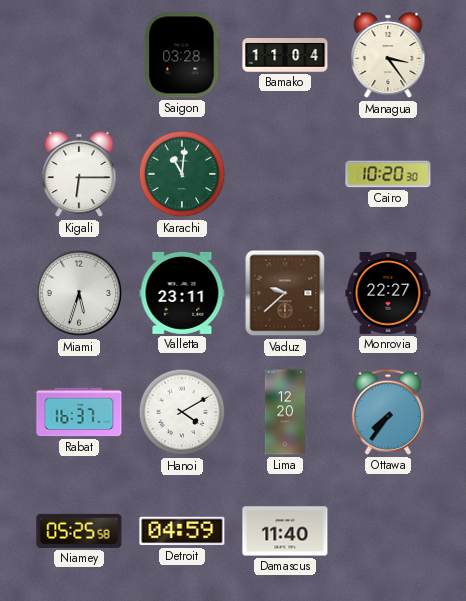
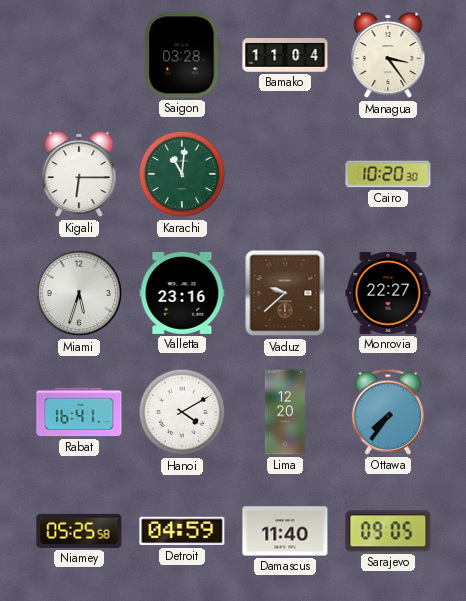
Valletta: 23:11 -> 23:16
Rabat: 16:37 -> 16:41
Sarajevo: none -> 09:05
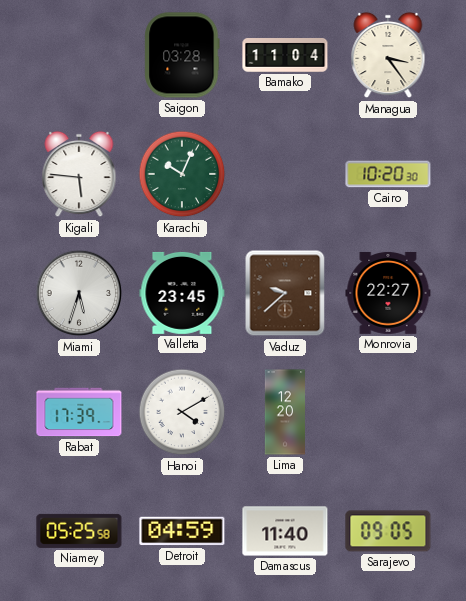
Kigali: 6:15 -> 5:46
Karachi: 11:01 -> 10:04
Valletta: 23:16 -> 23:45
Rabat: 16:41 -> 17:39
Ottawa: 7:36 -> none
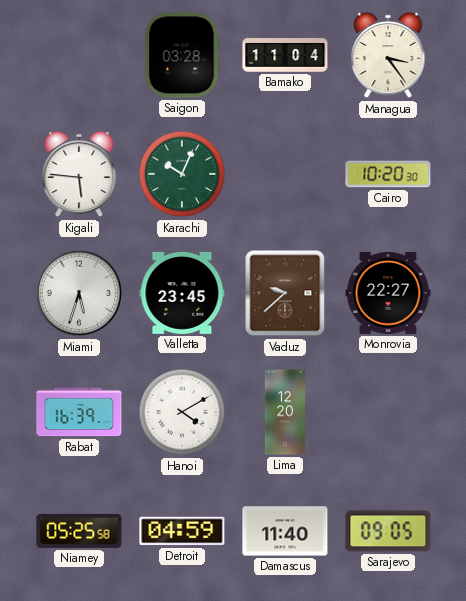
Rabat: 17:39 -> 16:39
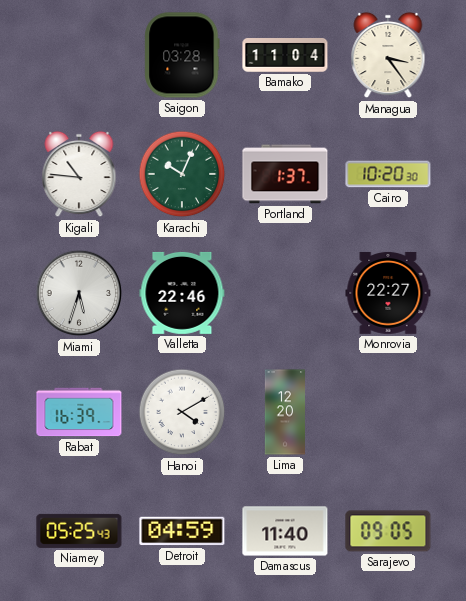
Kigali: 5:46 -> 10:46
Portland: none -> 1:37
Valletta: 23:45 -> 22:46
Vaduz: 9:38 -> none
Niamey: 05:25:58 -> 05:25:43
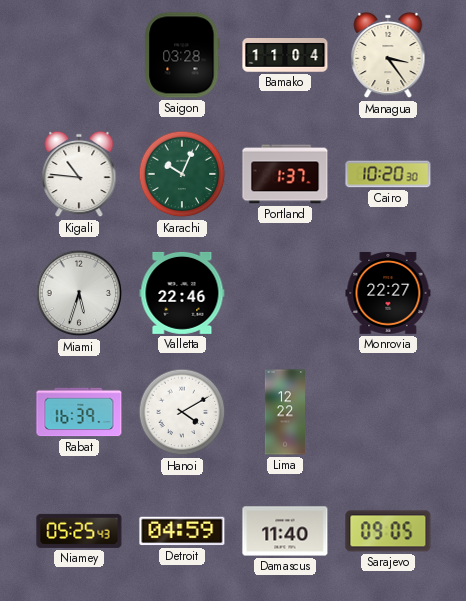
Lima: 12:20 -> 12:22
